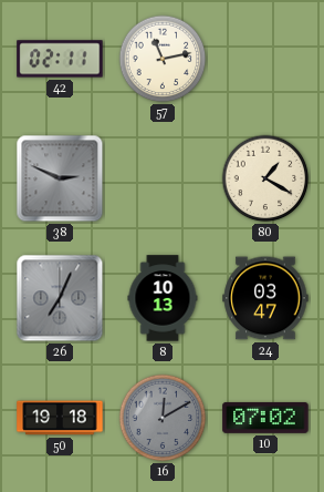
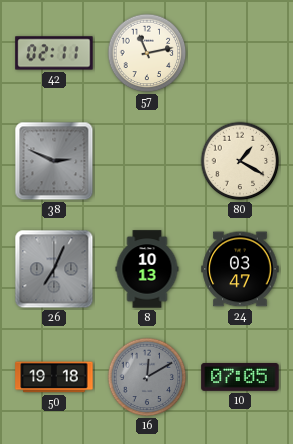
10: 07:02 -> 07:05
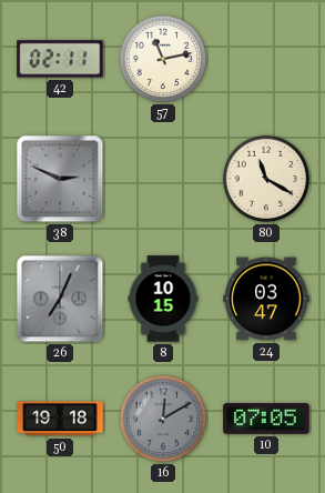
80: 1:20 -> 11:20
8: 10:13 -> 10:15
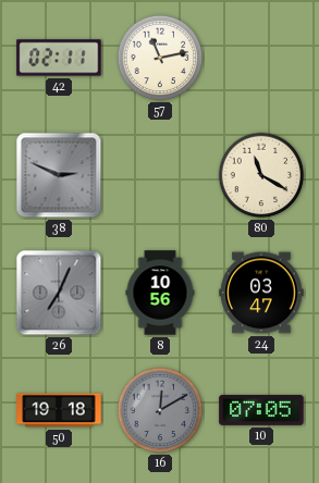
8: 10:15 -> 10:56
